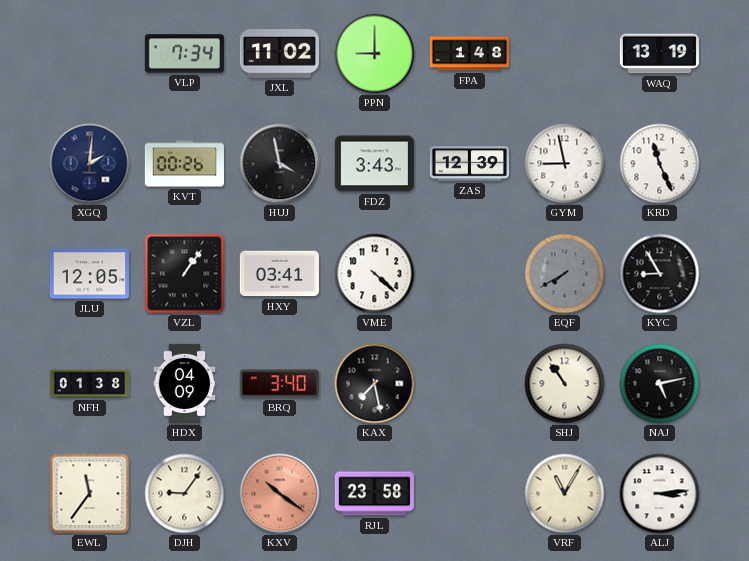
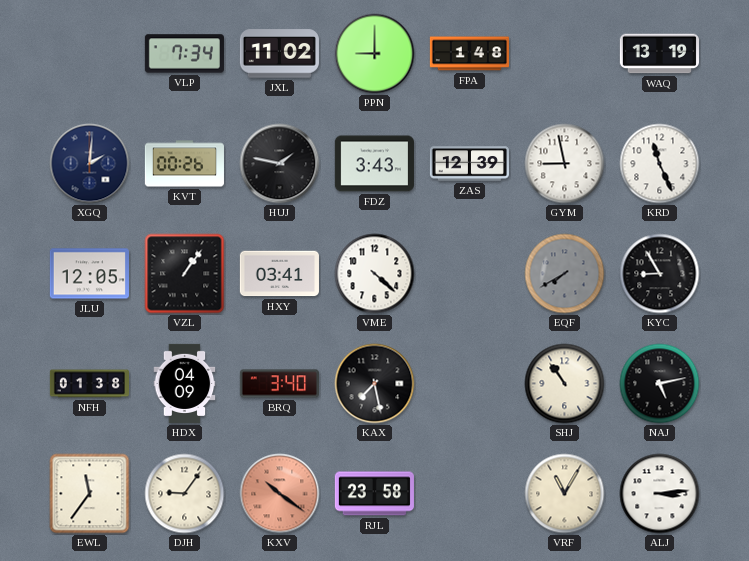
HUJ: 3:58 -> 1:47
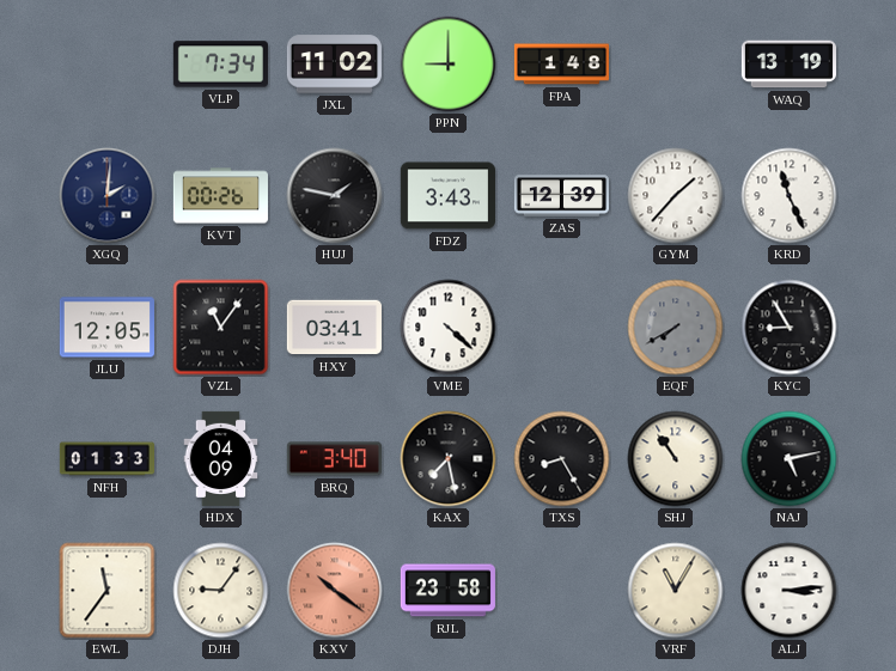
GYM: 8:58 -> 1:37
VZL: 1:06 -> 11:06
NFH: 01:38 -> 01:33
TXS: none -> 8:25
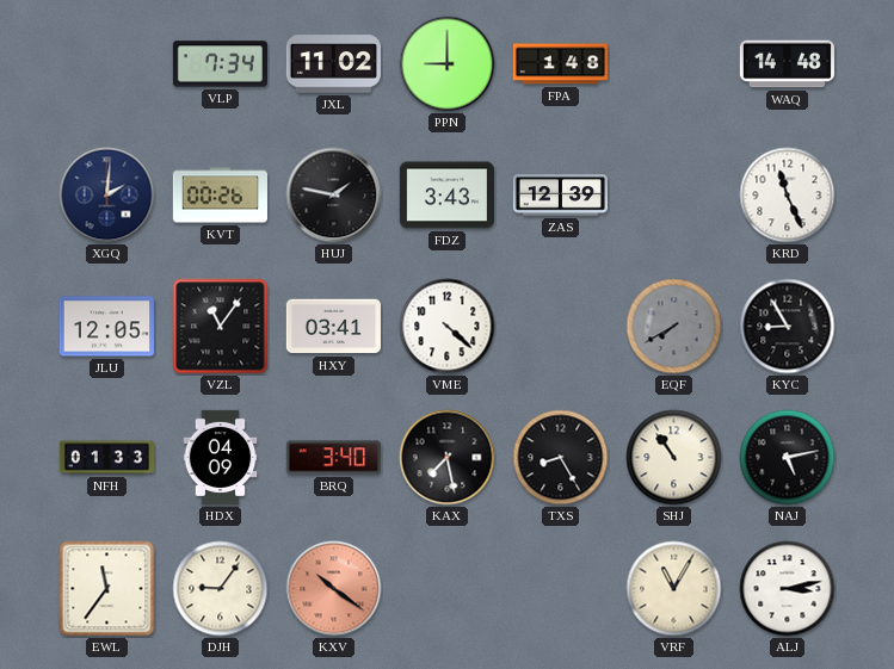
WAQ: 13:19 -> 14:48
GYM: 1:37 -> none
RJL: 23:58 -> none
ALJ: 3:14 -> 3:13
